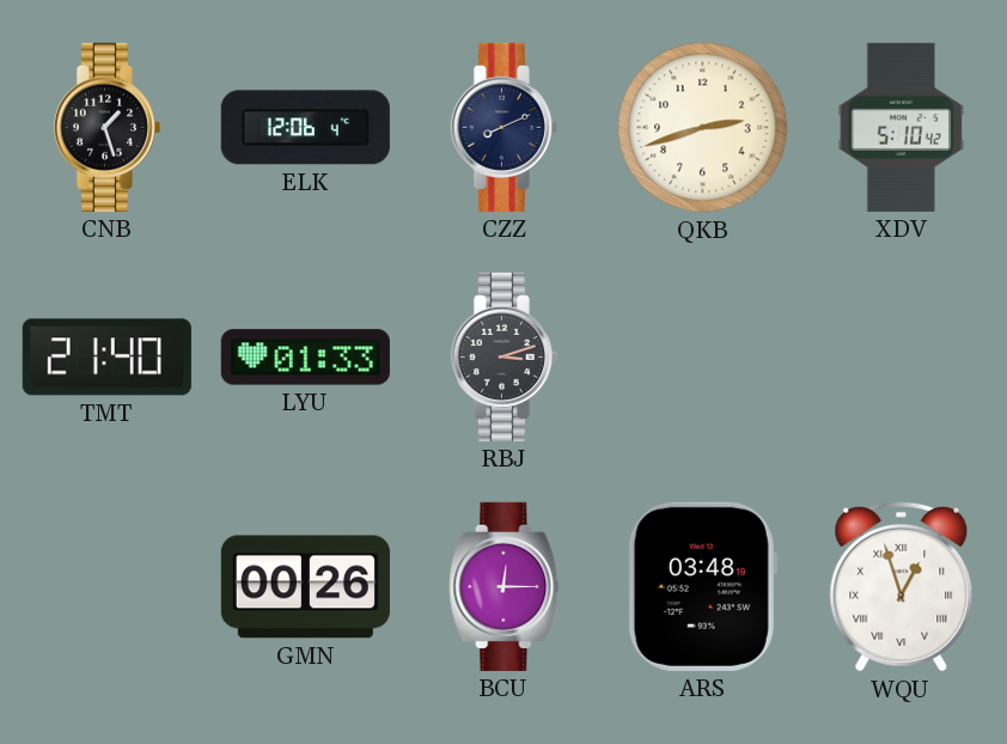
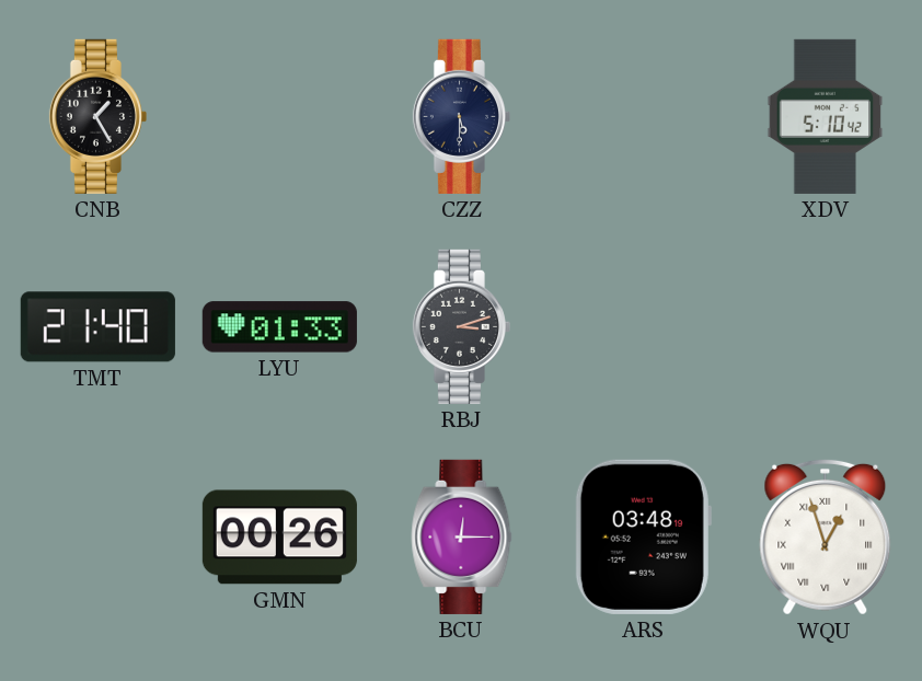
CNB: 1:27 -> 1:25
ELK: 12:06 -> none
CZZ: 8:11 -> 5:30
QKB: 2:42 -> none
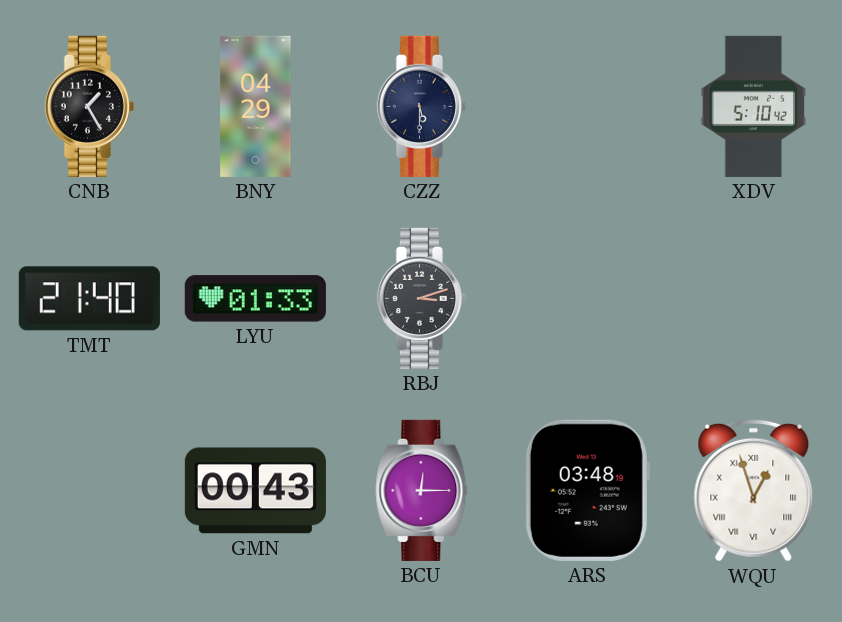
BNY: none -> 04:29
GMN: 00:26 -> 00:43
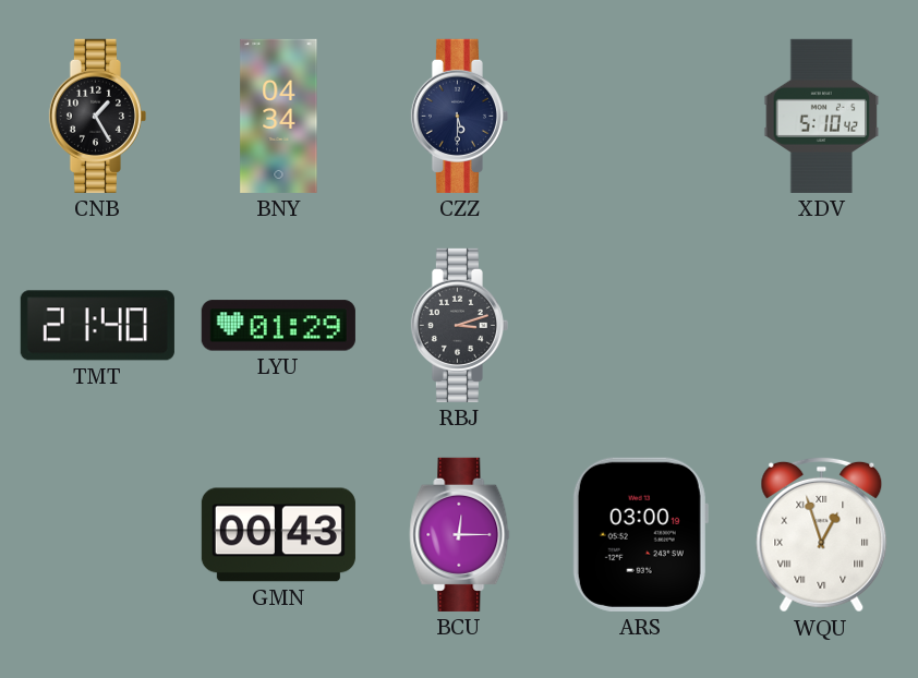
BNY: 04:29 -> 04:34
LYU: 01:33 -> 01:29
ARS: 03:48 -> 03:00
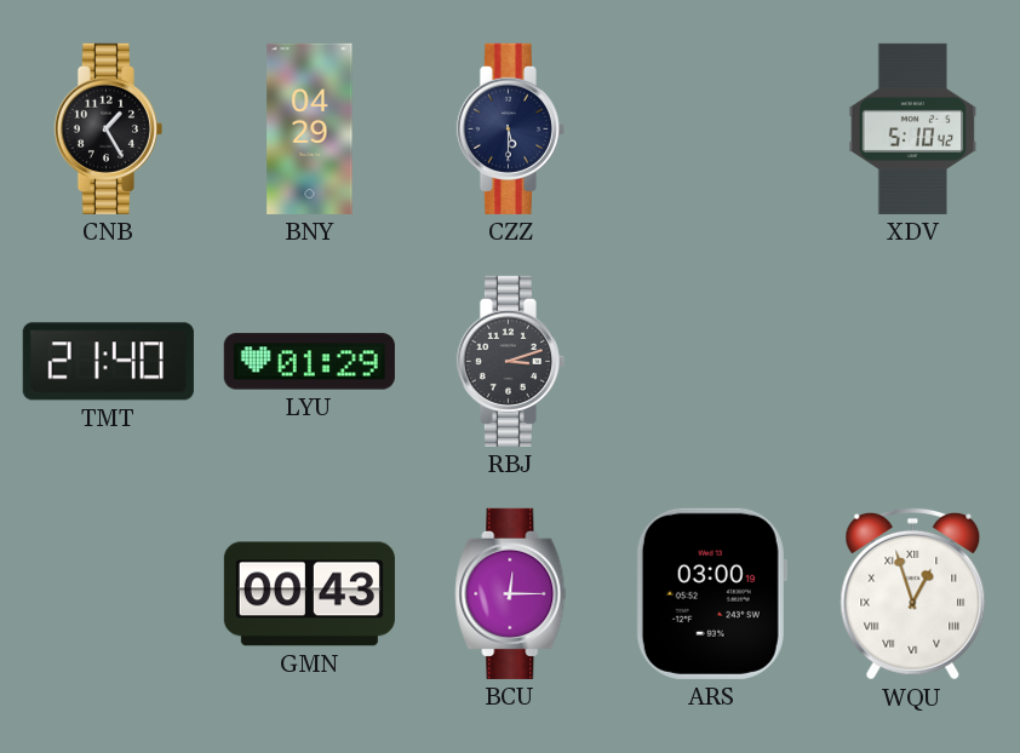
BNY: 04:34 -> 04:29
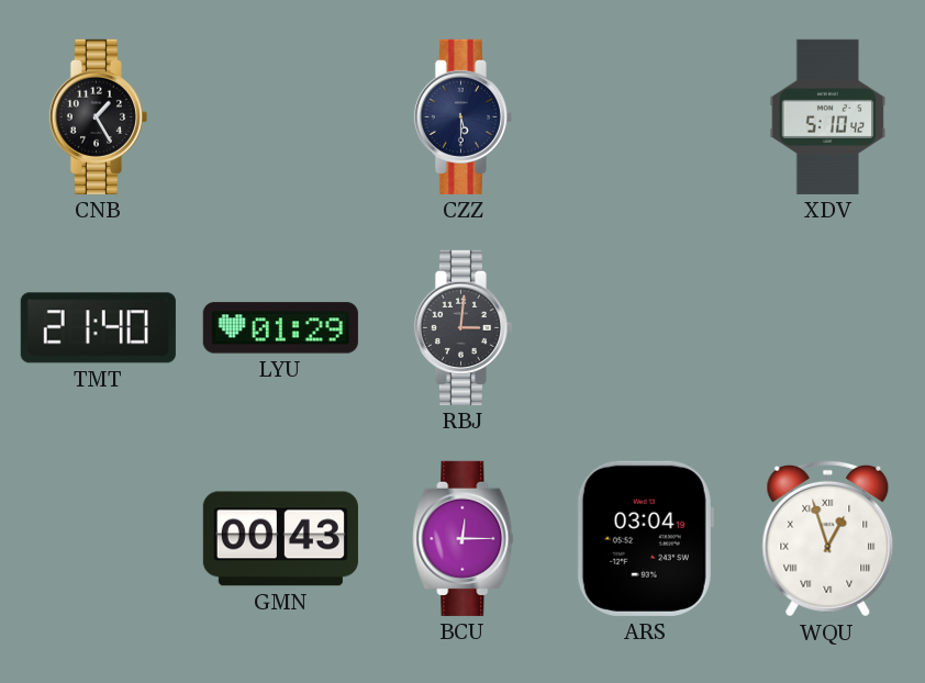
BNY: 04:29 -> none
RBJ: 3:12 -> 3:01
ARS: 03:00 -> 03:04
